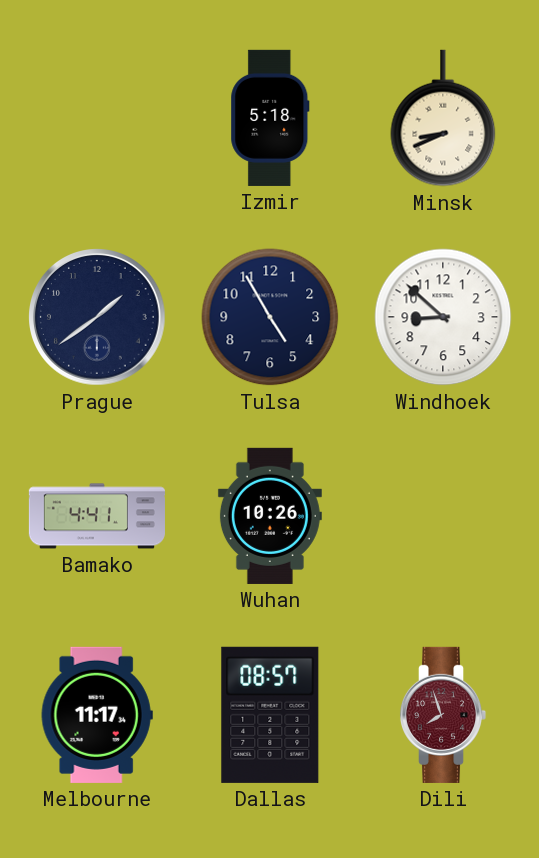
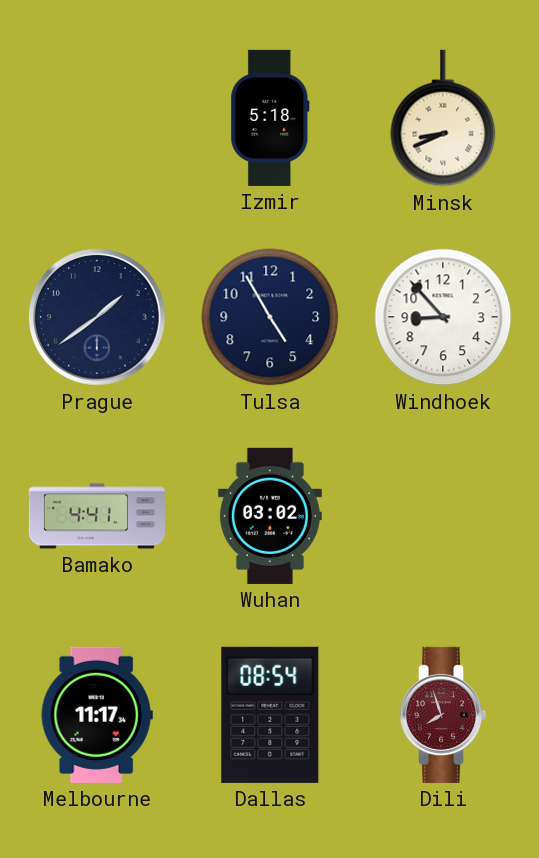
Windhoek: 8:52 -> 8:53
Wuhan: 10:26 -> 03:02
Dallas: 08:57 -> 08:54
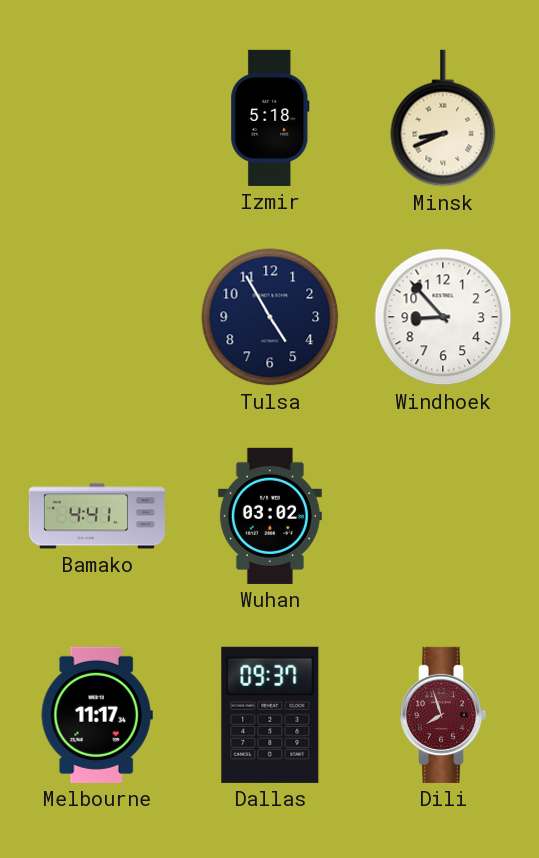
Prague: 1:39 -> none
Dallas: 08:54 -> 09:37
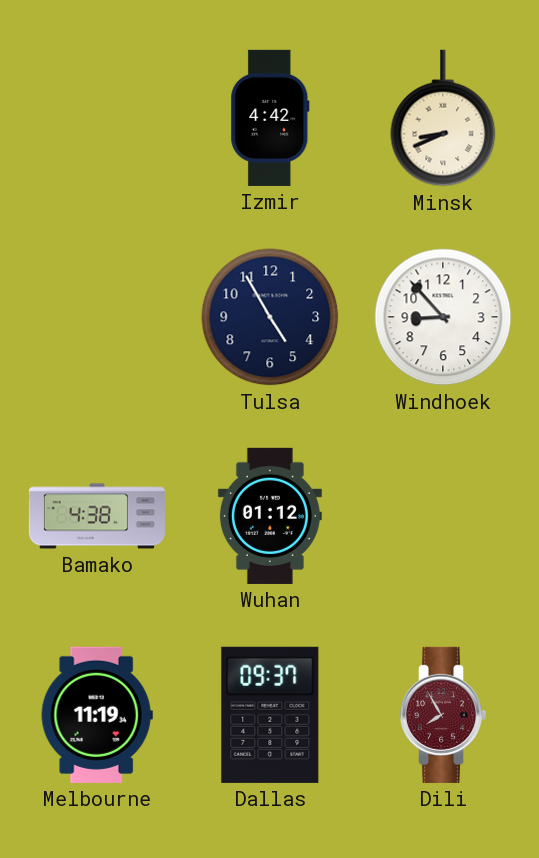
Izmir: 5:18 -> 4:42
Bamako: 4:41 -> 4:38
Wuhan: 03:02 -> 01:12
Melbourne: 11:17 -> 11:19
Dili: 7:57 -> 7:55
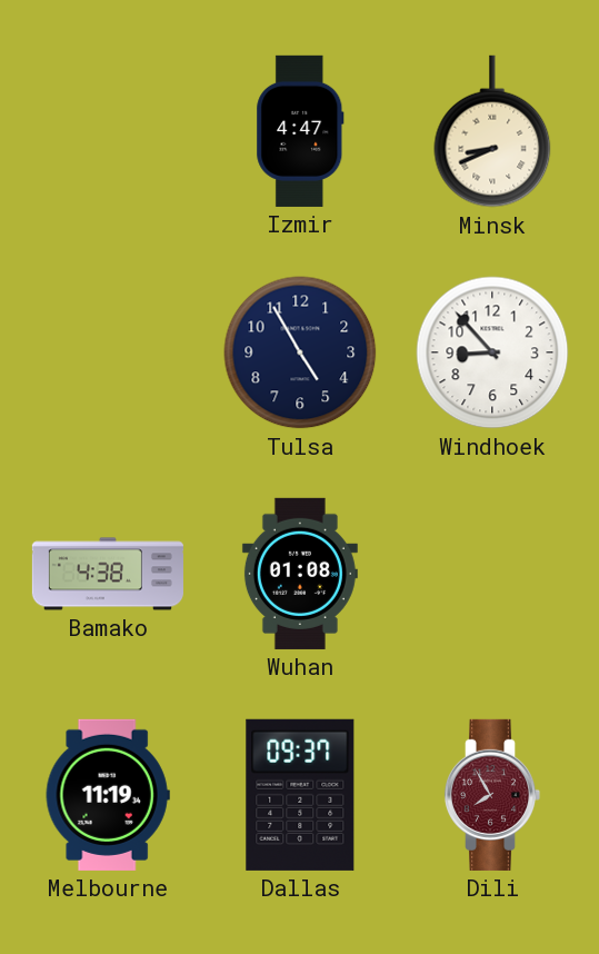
Izmir: 4:42 -> 4:47
Wuhan: 01:12 -> 01:08
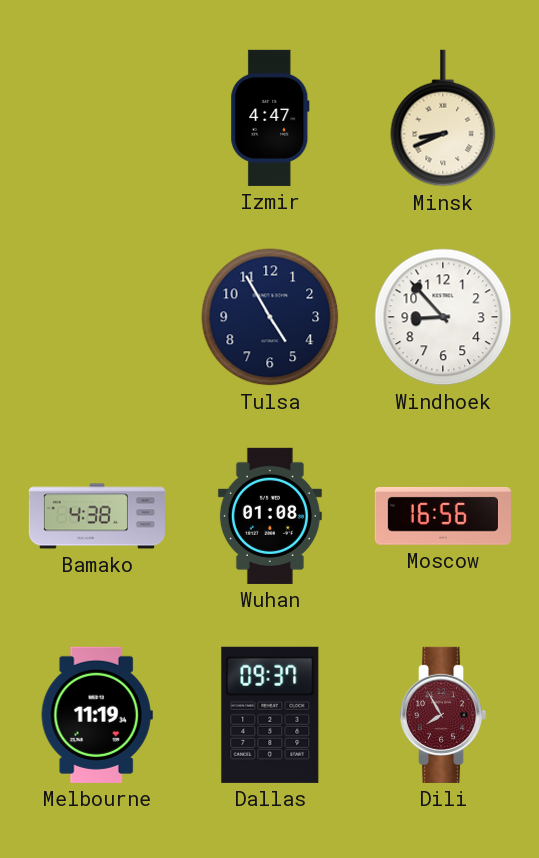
Moscow: none -> 16:56
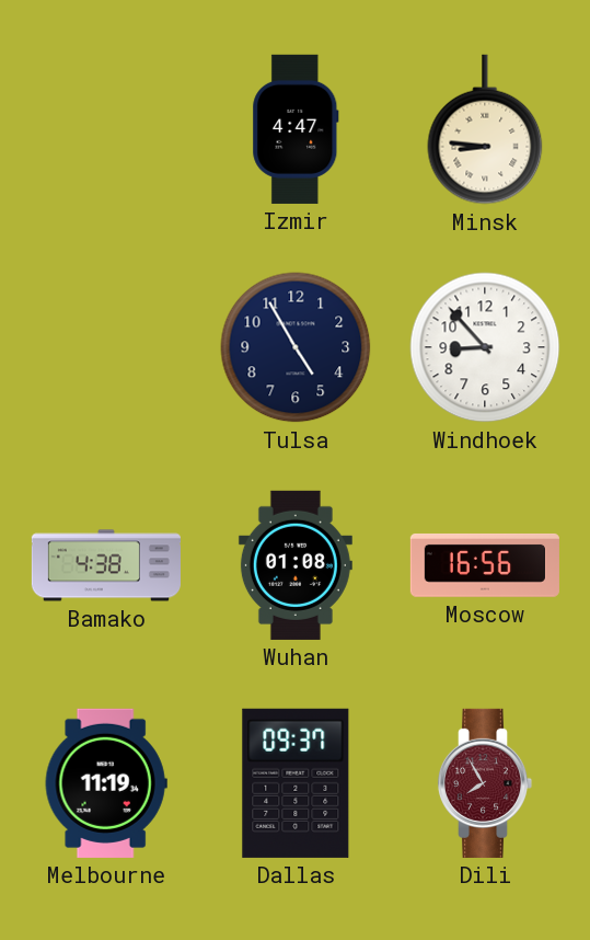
Minsk: 8:41 -> 8:46
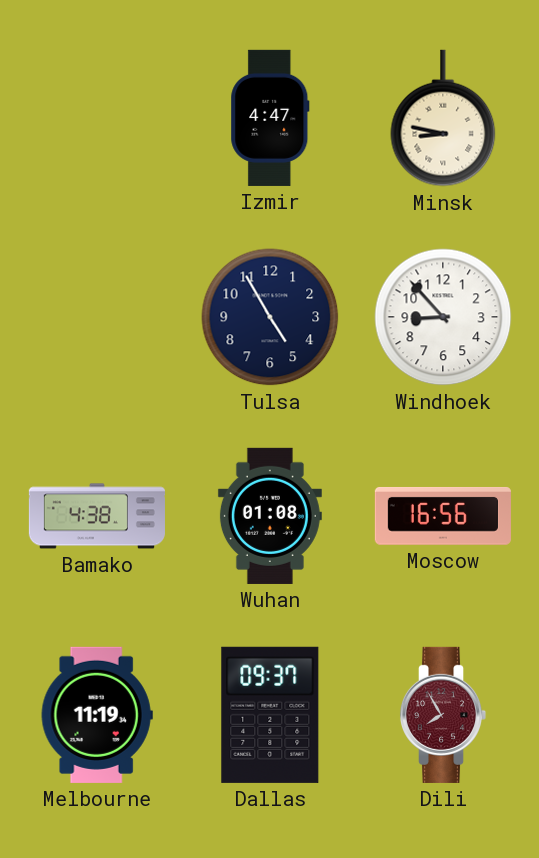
Minsk: 8:46 -> 8:47
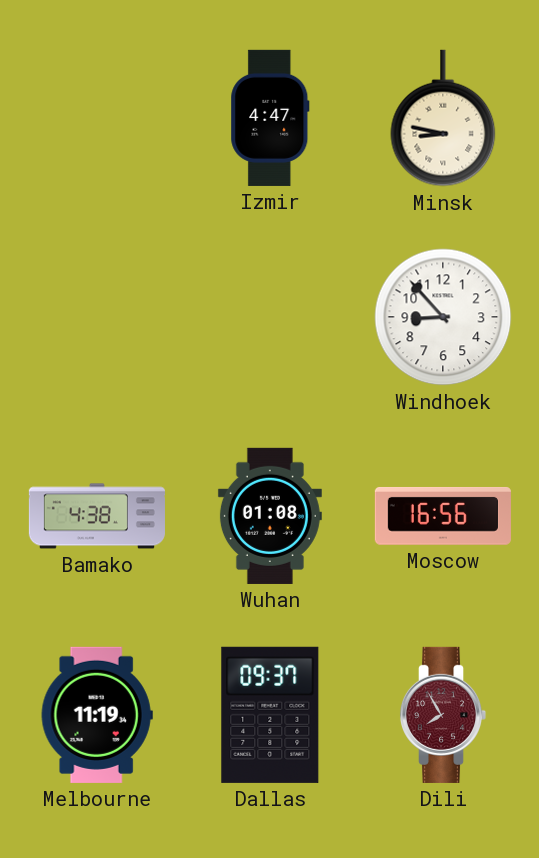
Tulsa: 4:55 -> none
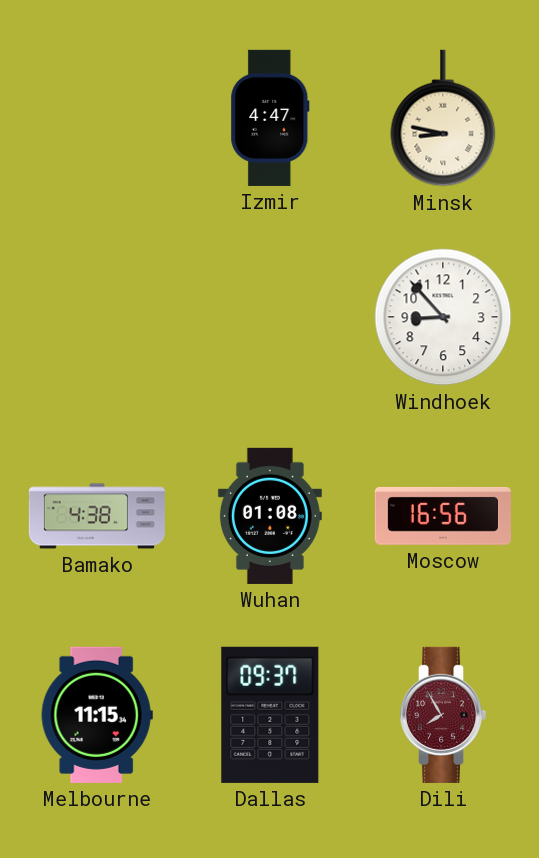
Melbourne: 11:19 -> 11:15
